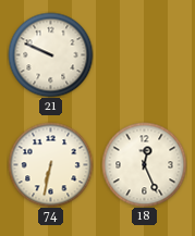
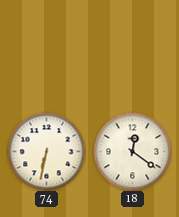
21: 9:49 -> none
18: 12:26 -> 12:21
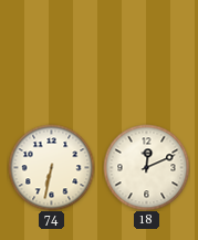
18: 12:21 -> 12:11
